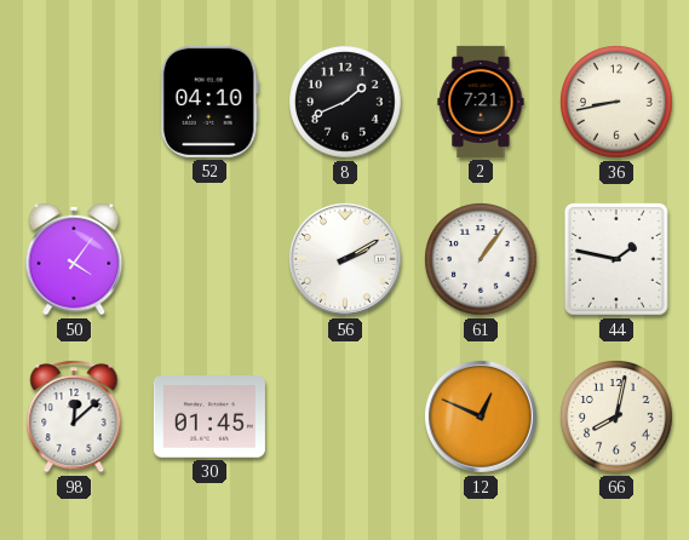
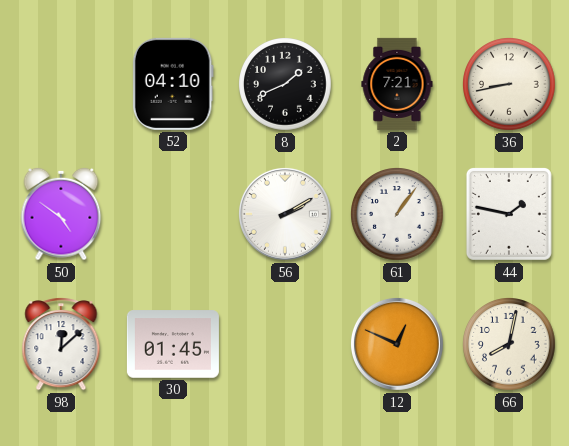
50: 4:06 -> 4:51
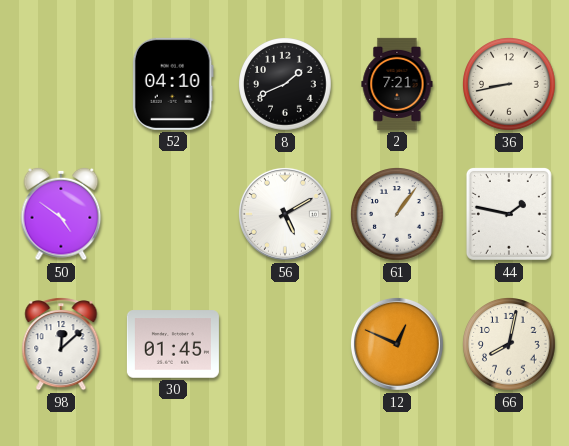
56: 2:10 -> 5:10
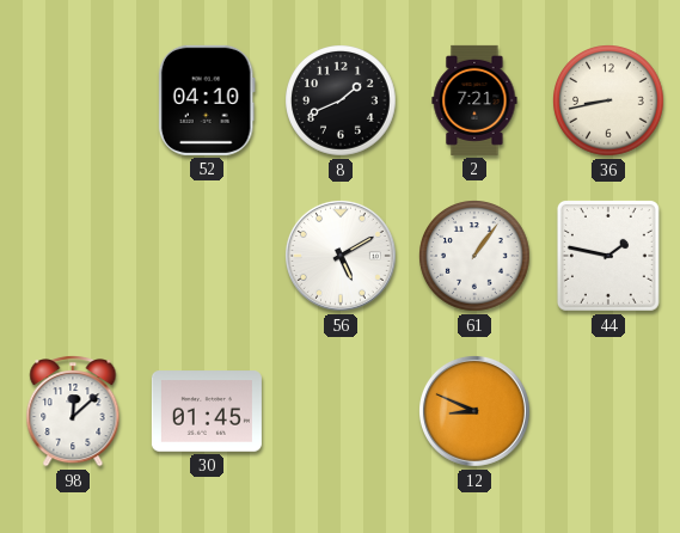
50: 4:51 -> none
12: 12:49 -> 8:49
66: 8:02 -> none
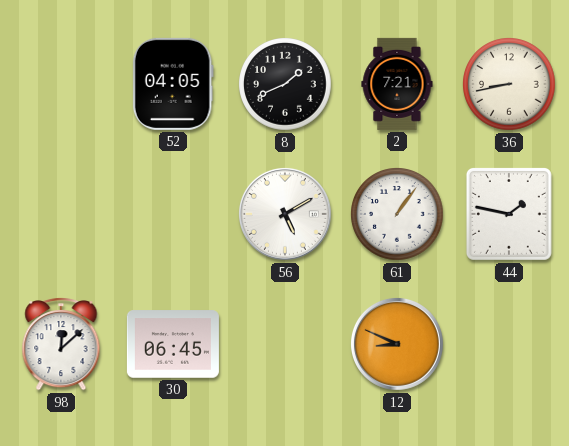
52: 04:10 -> 04:05
30: 01:45 -> 06:45
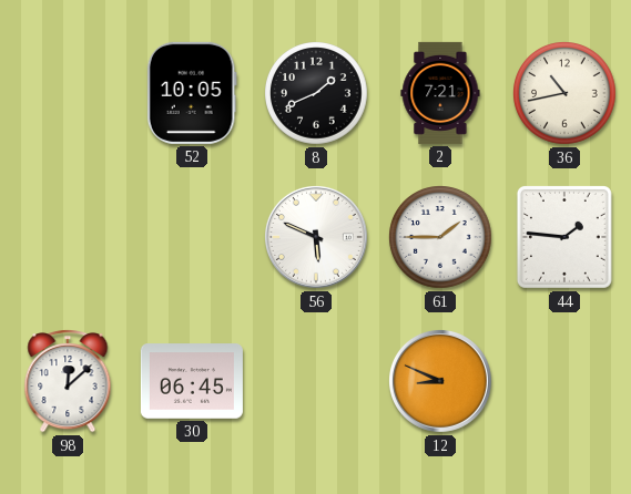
52: 04:05 -> 10:05
36: 8:43 -> 10:43
56: 5:10 -> 5:49
61: 1:06 -> 1:45
44: 1:47 -> 1:46
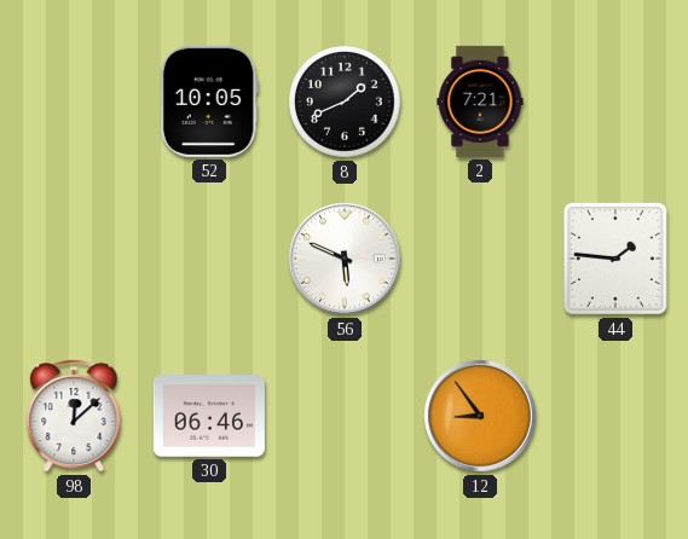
36: 10:43 -> none
61: 1:45 -> none
30: 06:45 -> 06:46
12: 8:49 -> 8:54
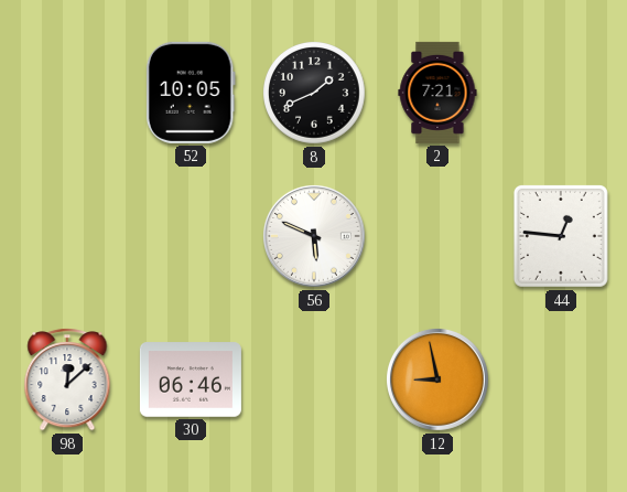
44: 1:46 -> 12:46
12: 8:54 -> 8:58
